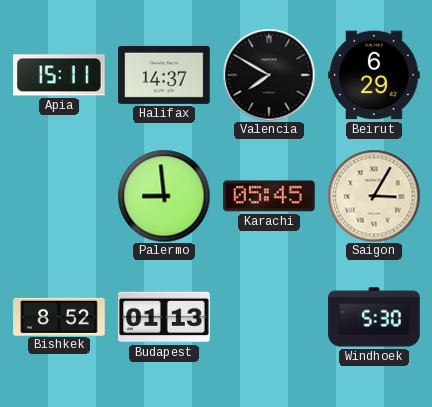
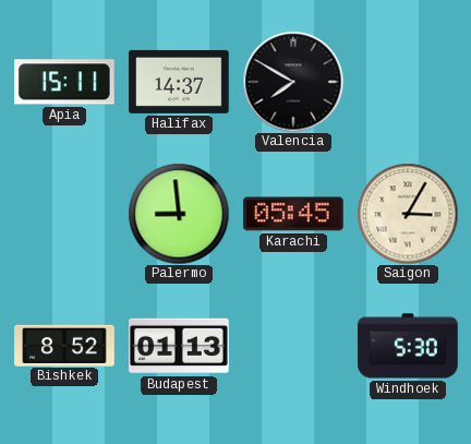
Beirut: 6:29 -> none
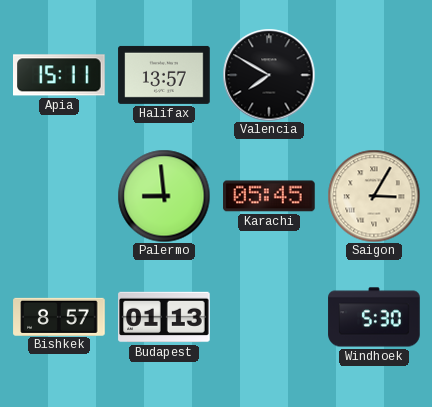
Halifax: 14:37 -> 13:57
Bishkek: 8:52 -> 8:57
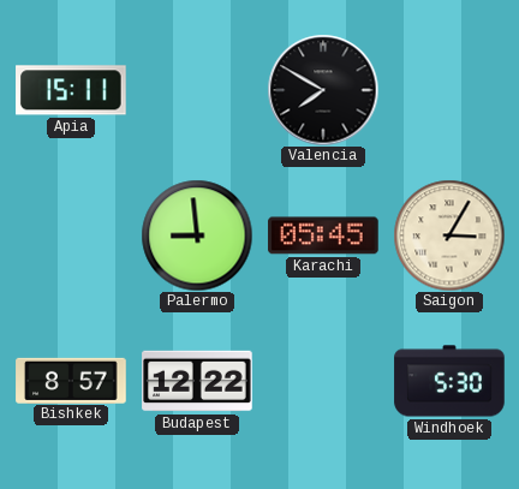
Halifax: 13:57 -> none
Budapest: 01:13 -> 12:22
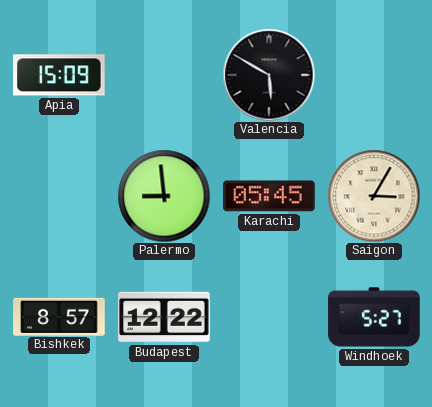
Apia: 15:11 -> 15:09
Valencia: 7:50 -> 5:50
Windhoek: 5:30 -> 5:27
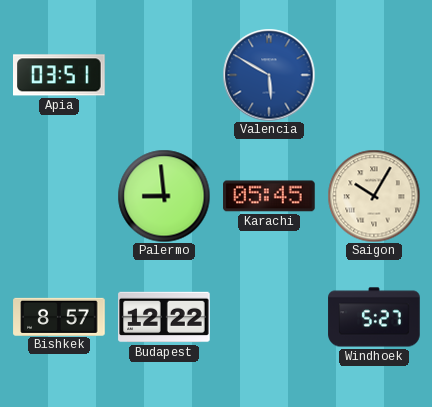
Apia: 15:09 -> 03:51
Valencia dial: black -> blue
Saigon: 3:05 -> 10:05
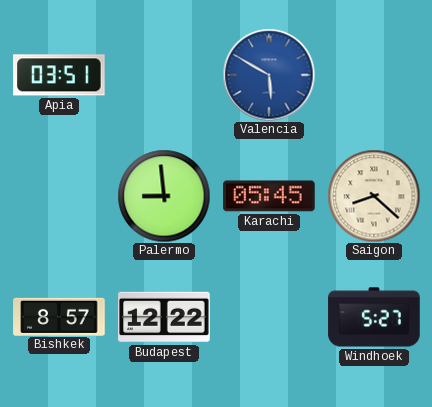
Saigon: 10:05 -> 8:22
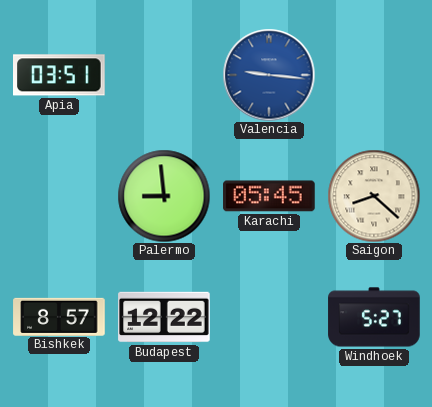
Valencia: 5:50 -> 9:16
